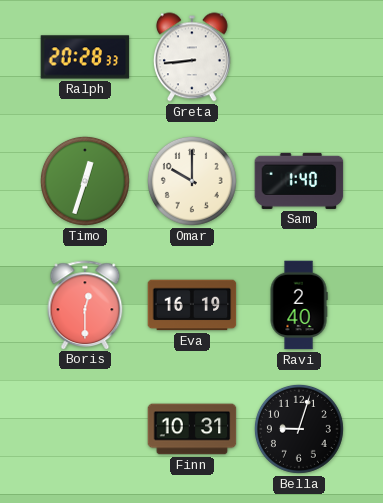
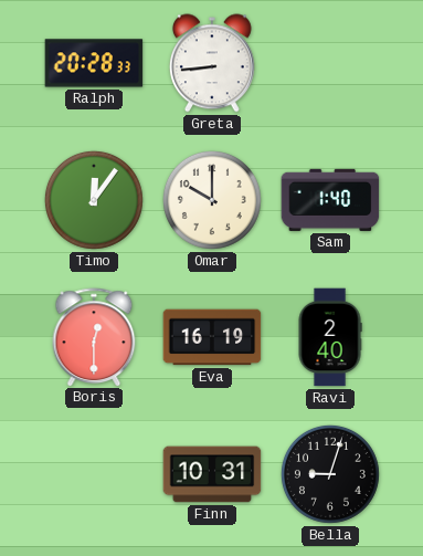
Timo: 12:33 -> 12:06
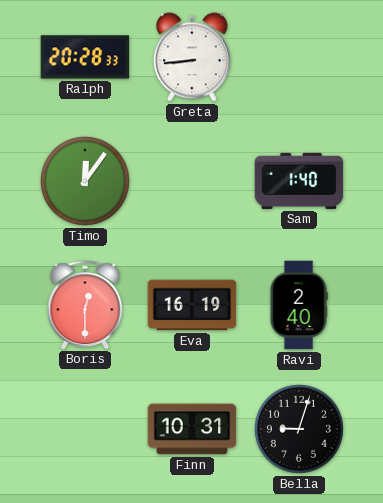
Omar: 10:00 -> none
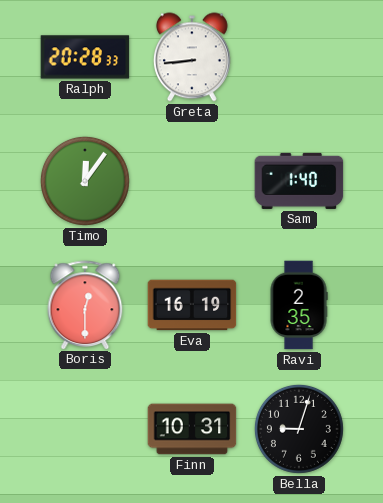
Ravi: 2:40 -> 2:35
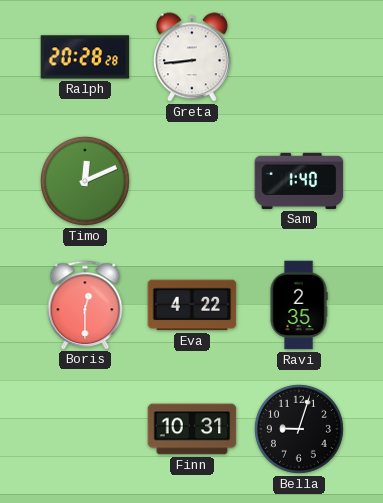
Ralph: 20:28:33 -> 20:28:28
Timo: 12:06 -> 12:11
Eva: 16:19 -> 4:22
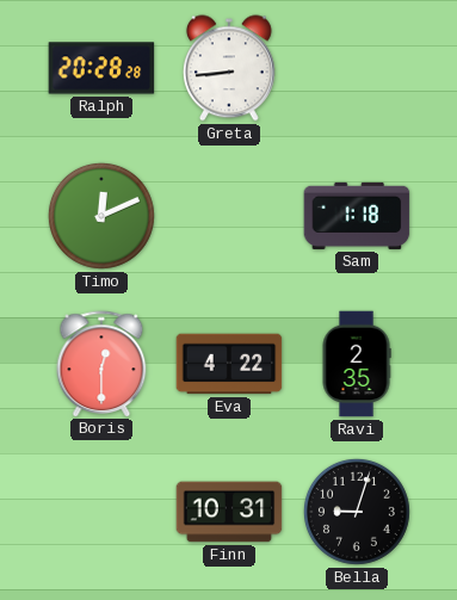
Sam: 1:40 -> 1:18
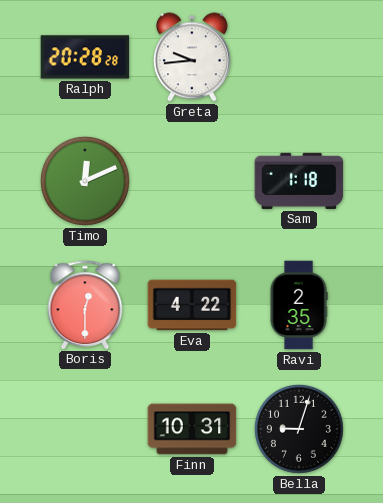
Greta: 8:44 -> 9:44
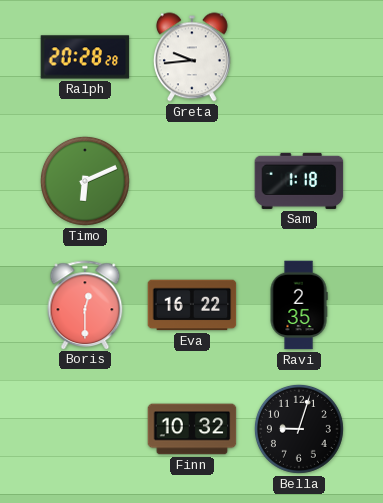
Timo: 12:11 -> 6:11
Eva: 4:22 -> 16:22
Finn: 10:31 -> 10:32
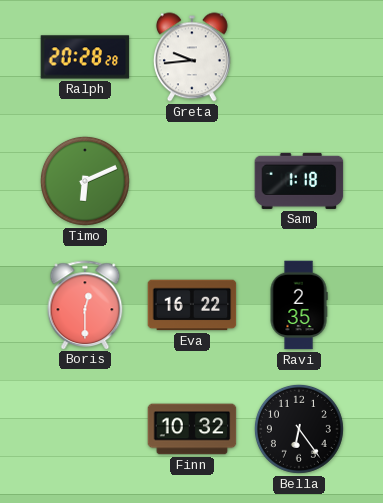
Bella: 9:03 -> 6:24
